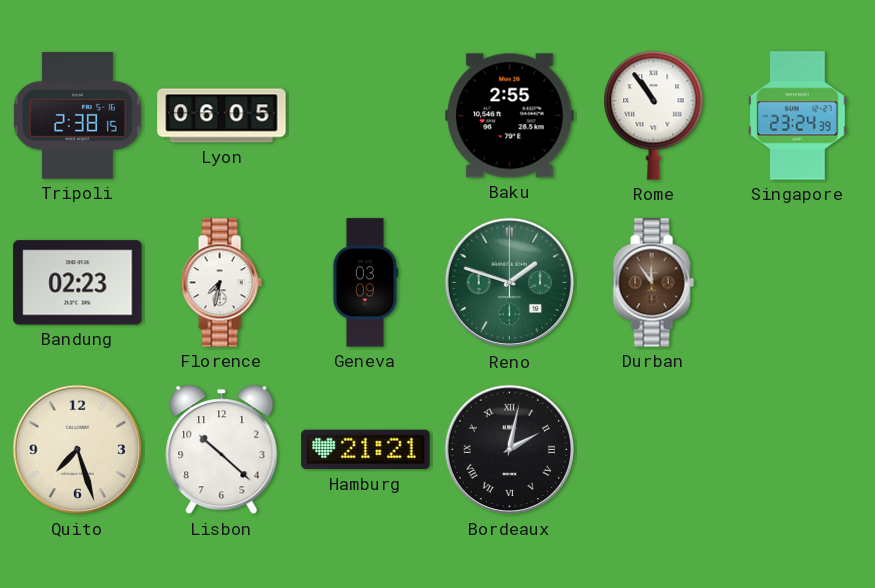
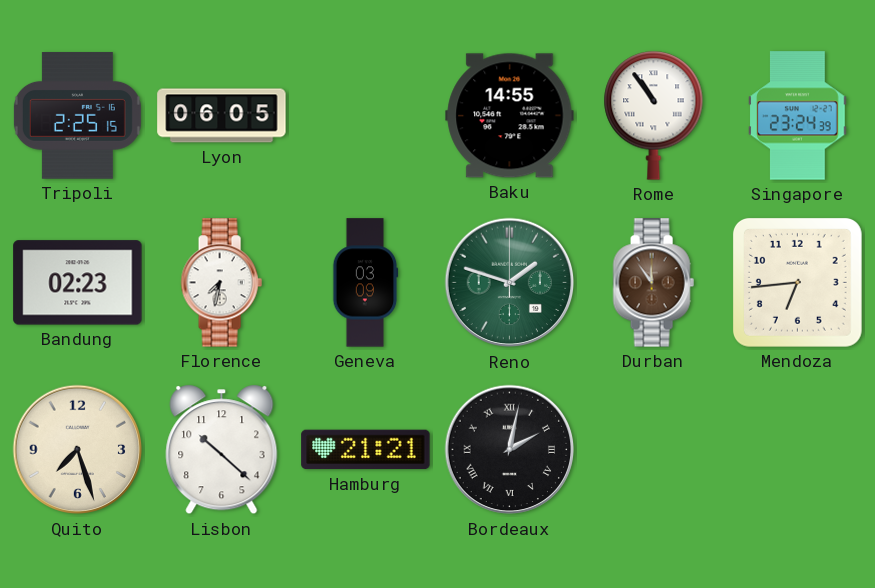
Tripoli: 2:38 -> 2:25
Baku: 2:55 -> 14:55
Mendoza: none -> 6:44
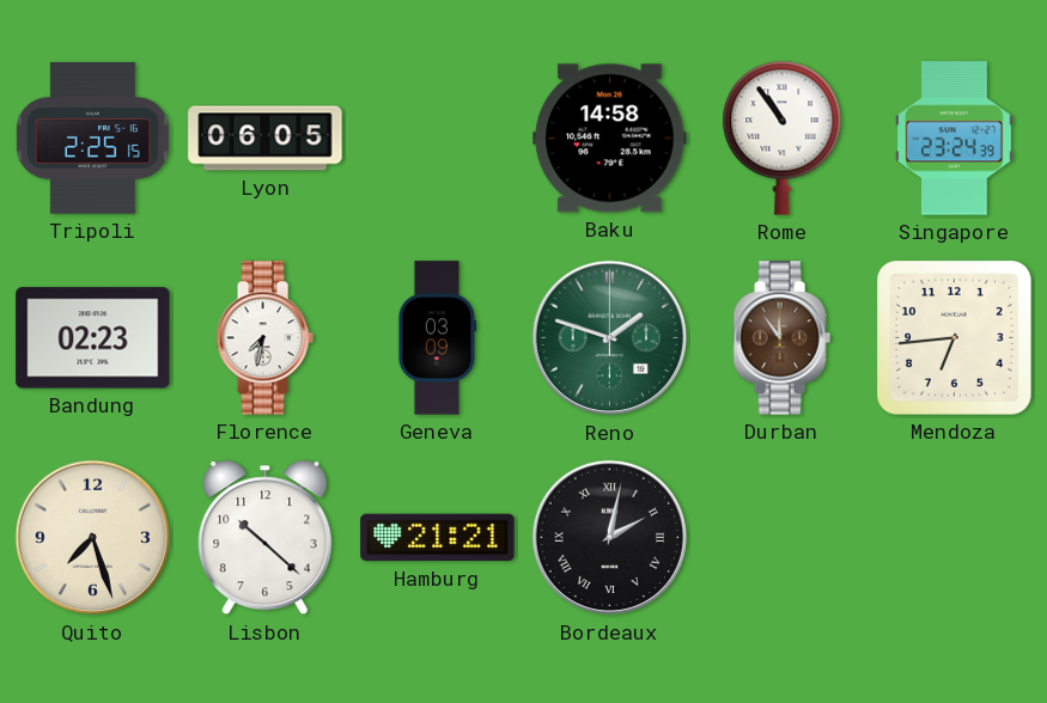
Baku: 14:55 -> 14:58
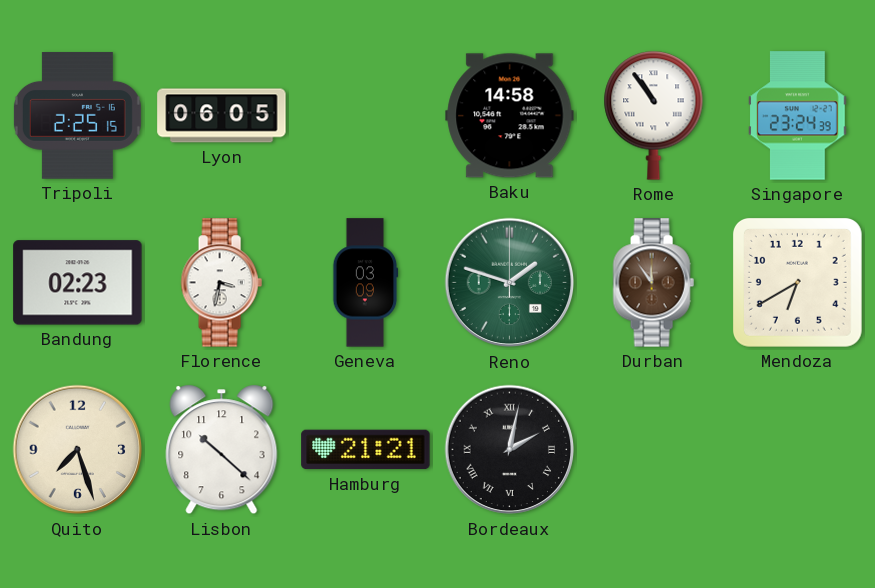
Florence: 7:32 -> 3:32
Mendoza: 6:44 -> 6:40
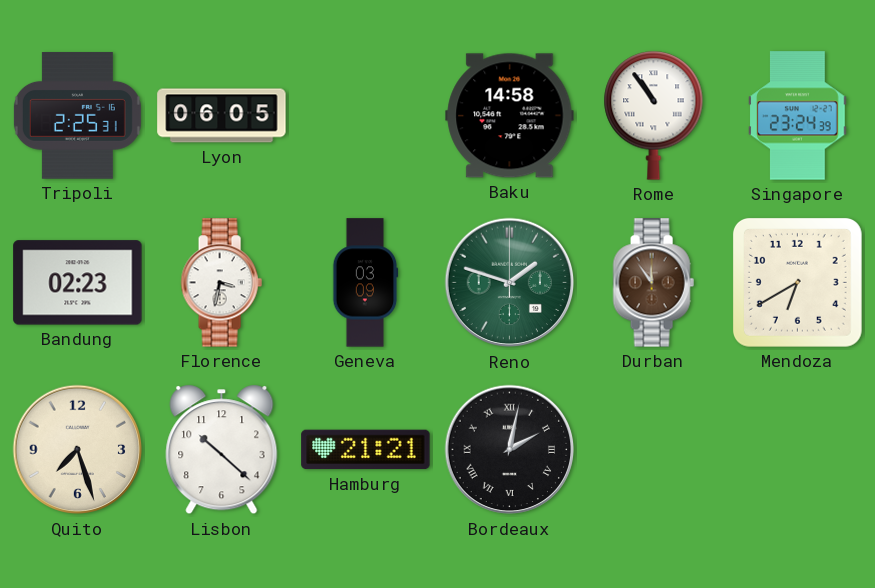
Tripoli: 2:25:15 -> 2:25:31
